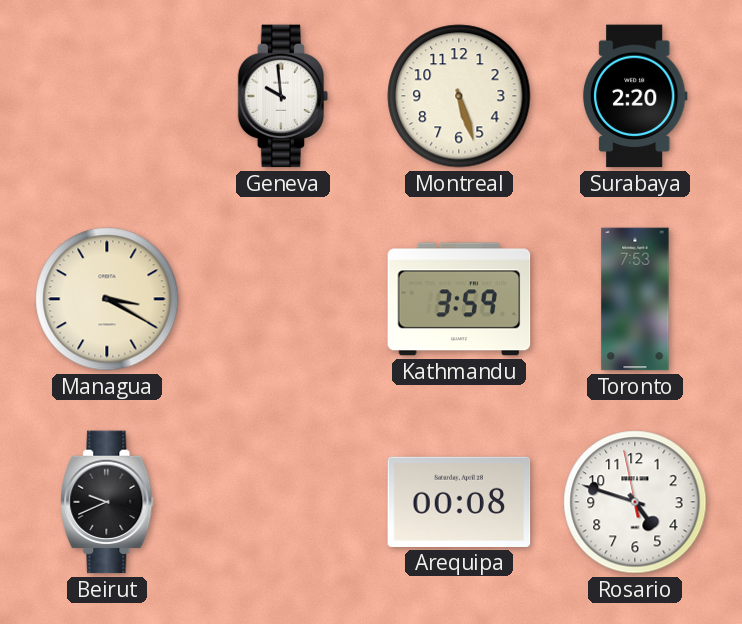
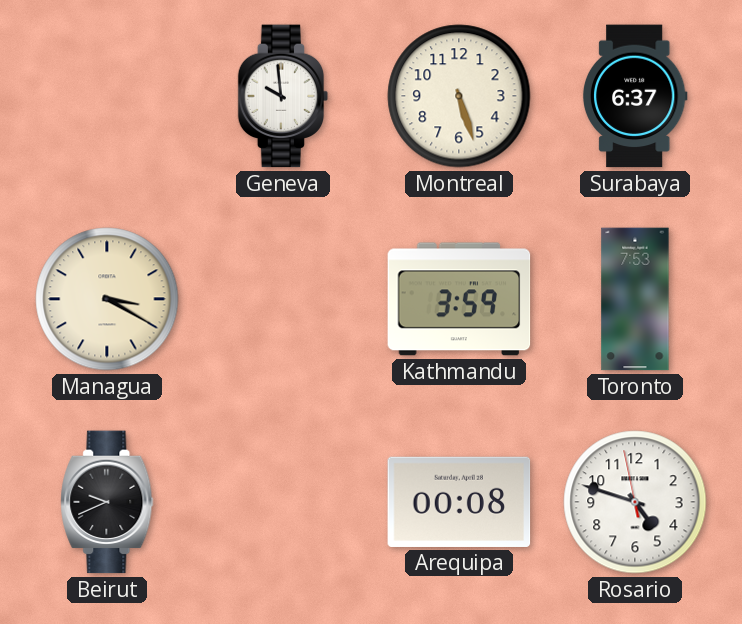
Surabaya: 2:20 -> 6:37
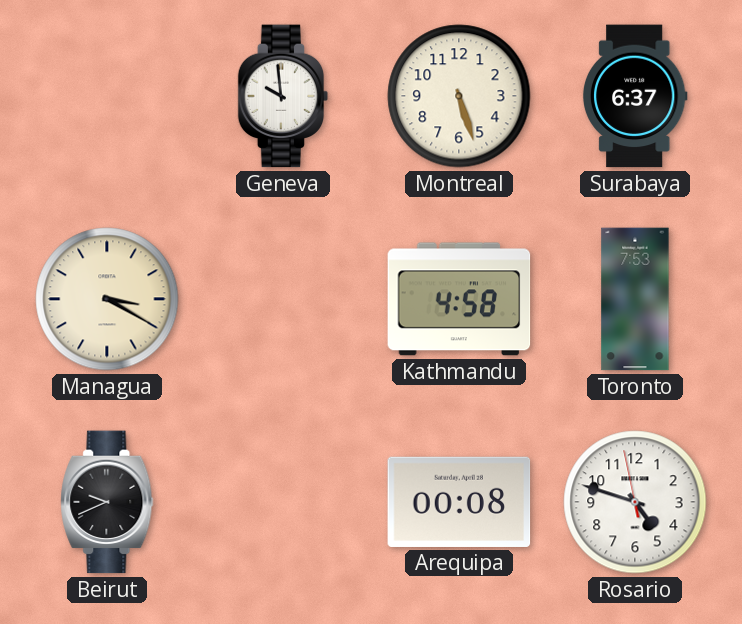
Kathmandu: 3:59 -> 4:58
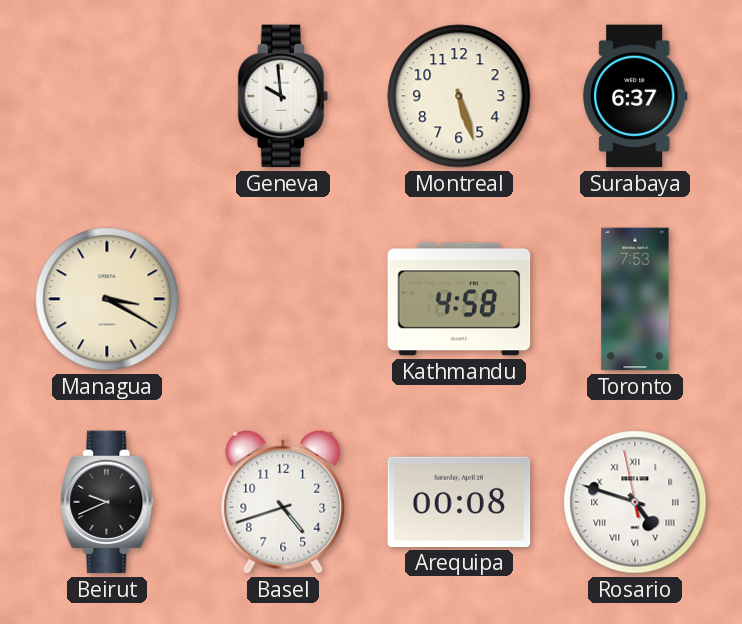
Basel: none -> 4:42
Rosario numerals: Arabic -> Roman
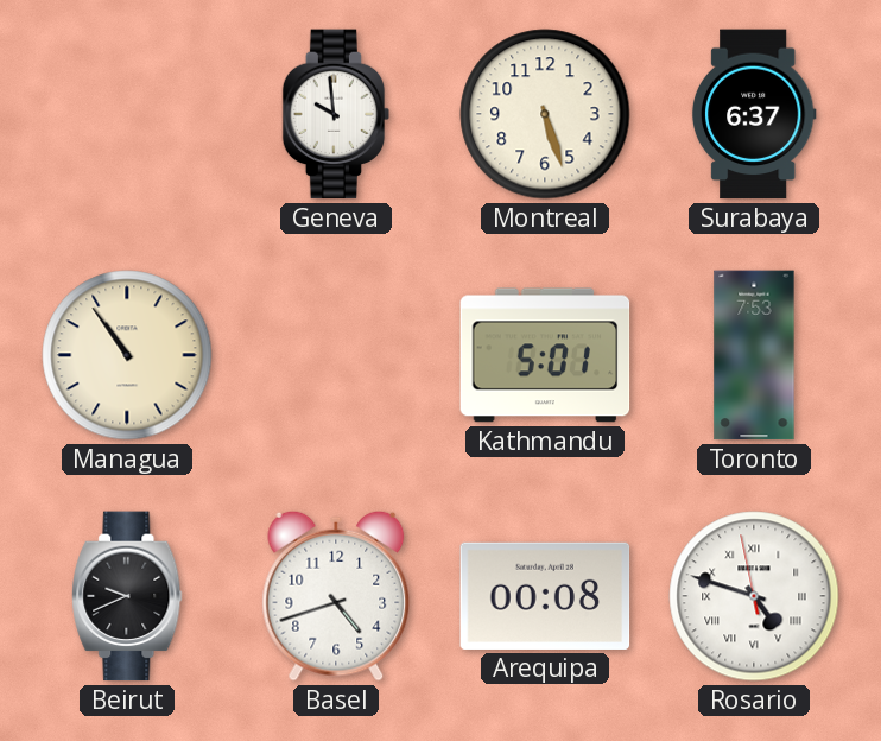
Managua: 3:20 -> 10:54
Kathmandu: 4:58 -> 5:01
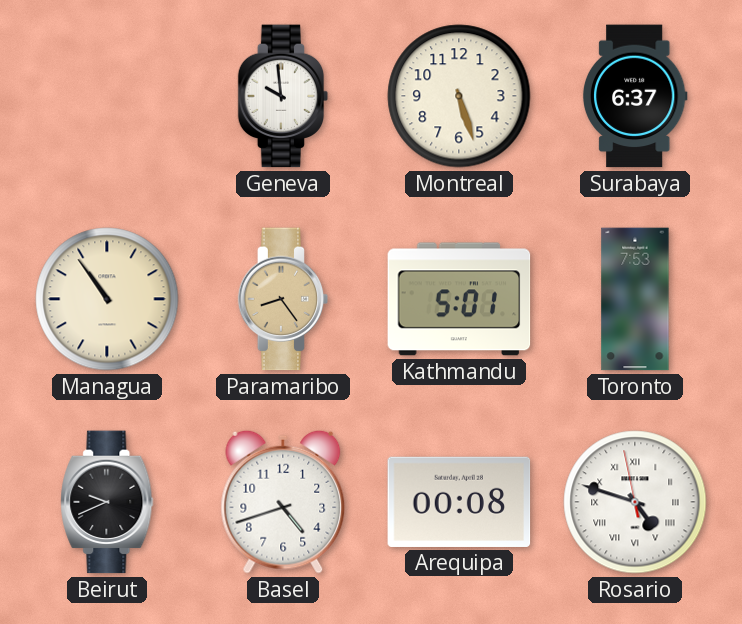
Paramaribo: none -> 8:24
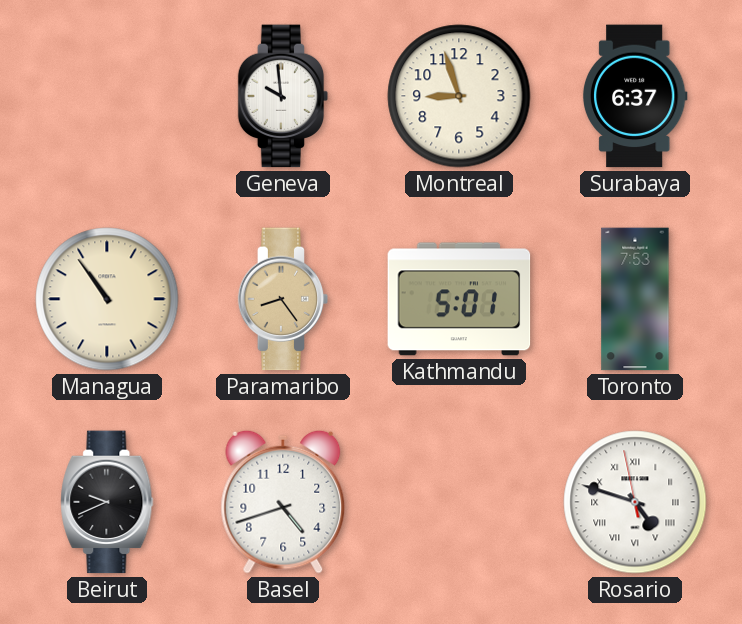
Montreal: 5:27 -> 8:57
Arequipa: 00:08 -> none
